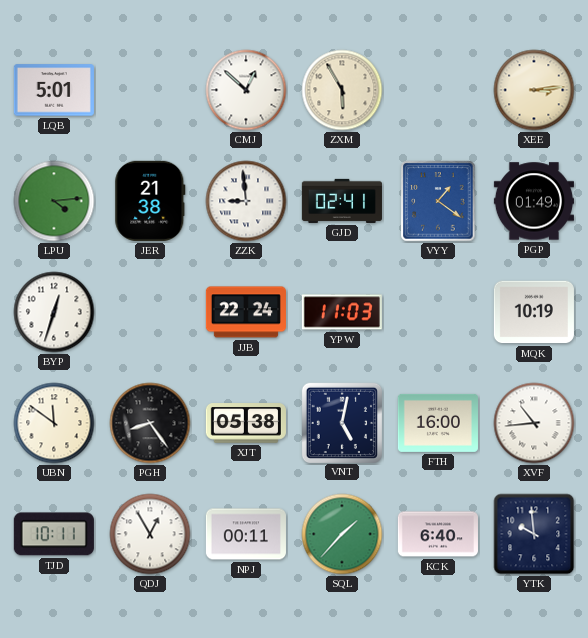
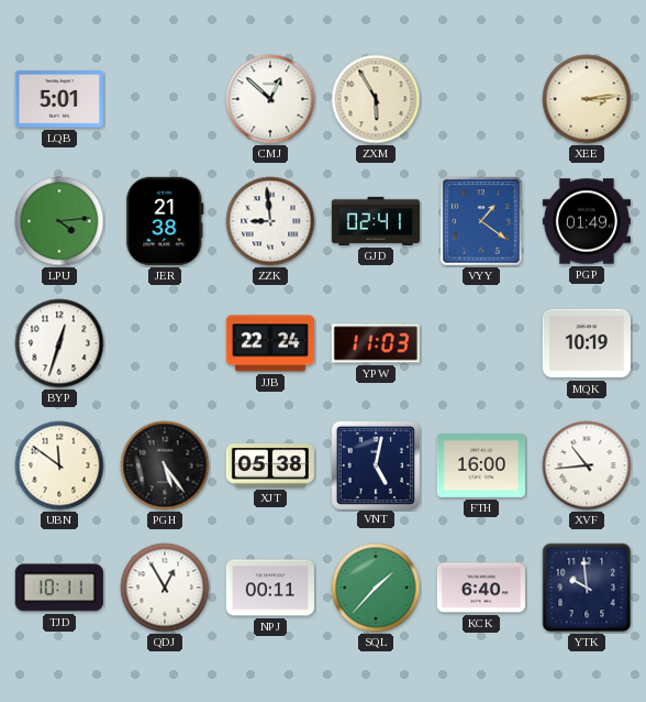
PGH: 8:24 -> 5:24
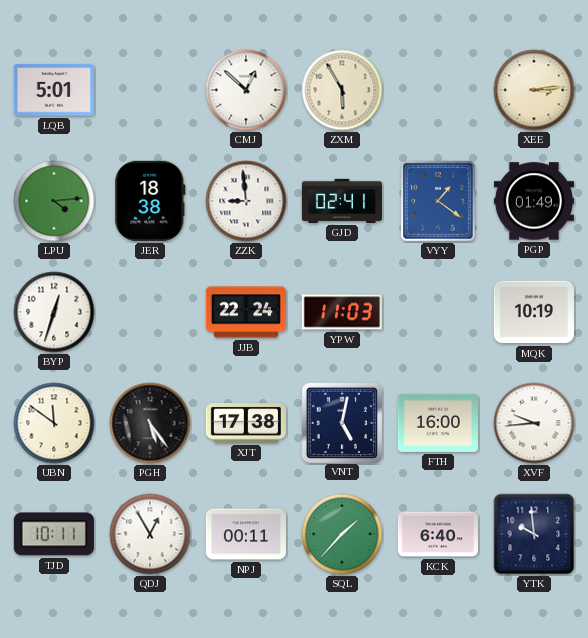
JER: 21:38 -> 18:38
XJT: 05:38 -> 17:38
XVF: 10:44 -> 9:44
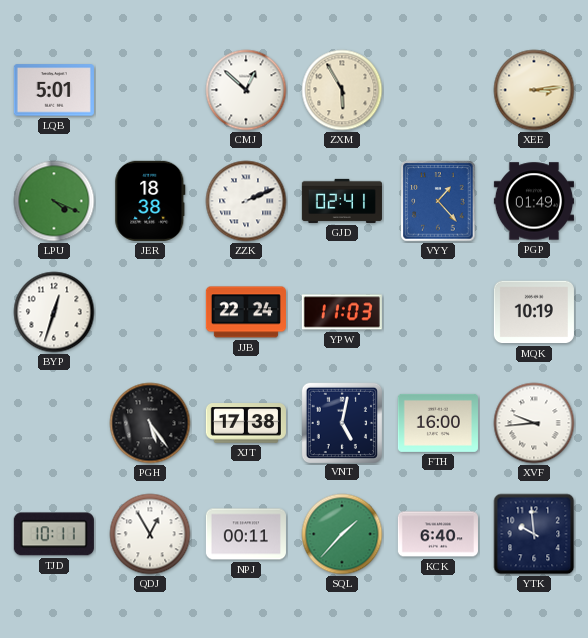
LPU: 4:14 -> 4:19
ZZK: 8:59 -> 2:11
VYY: 1:21 -> 1:23
UBN: 11:51 -> none
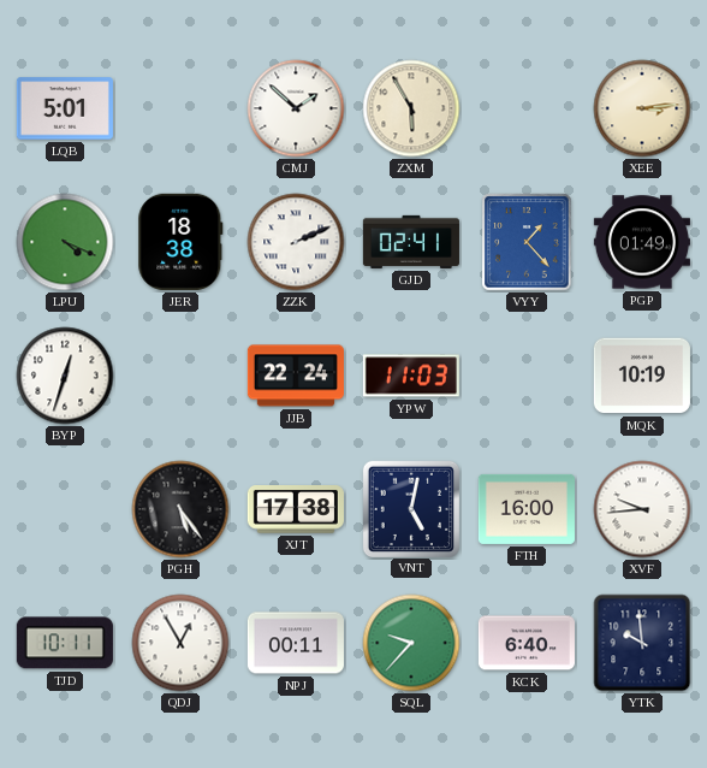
CMJ: 12:52 -> 1:52
SQL: 1:37 -> 9:37
